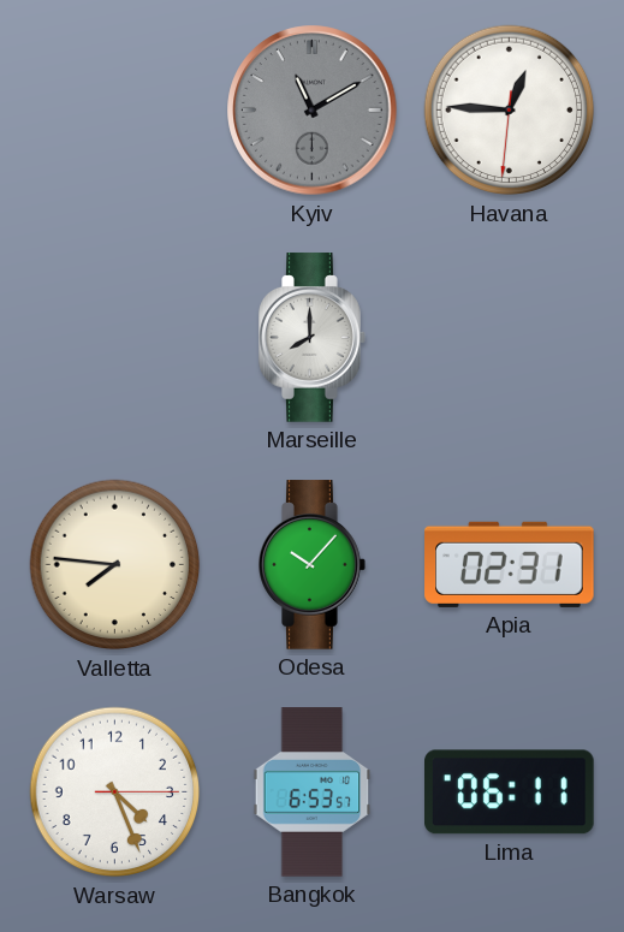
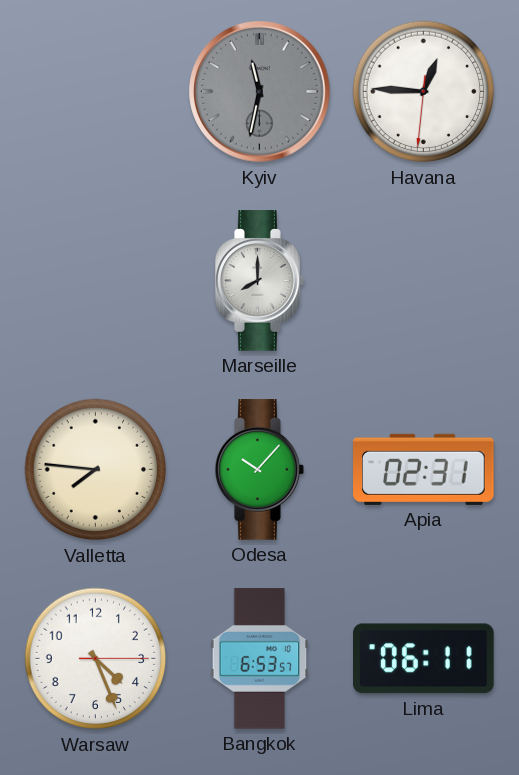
Kyiv: 11:10 -> 11:32
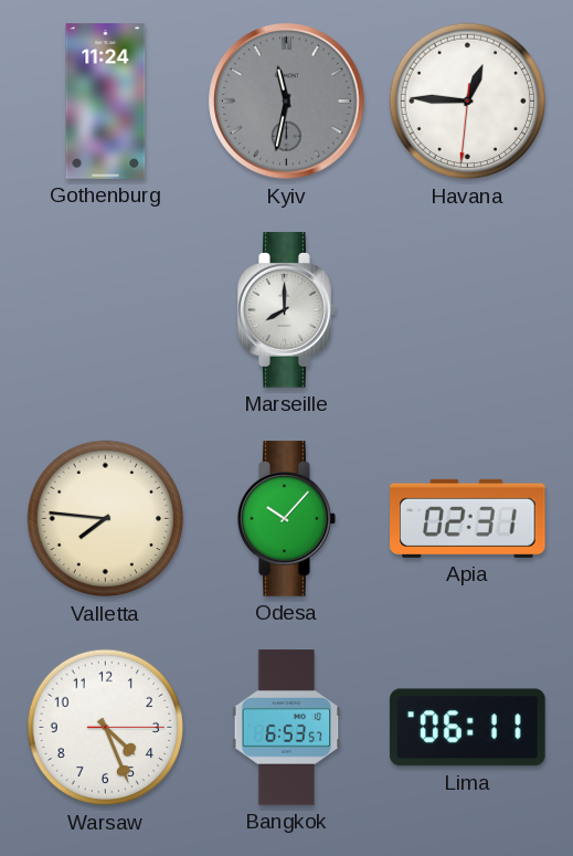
Gothenburg: none -> 11:24
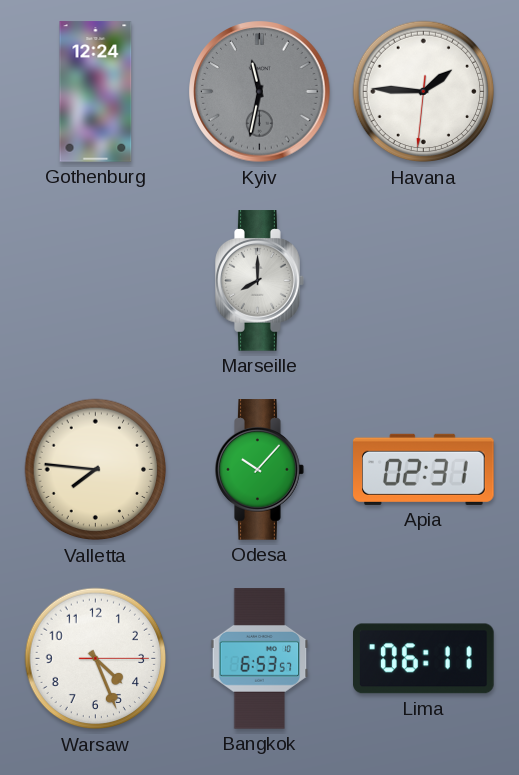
Gothenburg: 11:24 -> 12:24
Havana: 12:45 -> 1:45
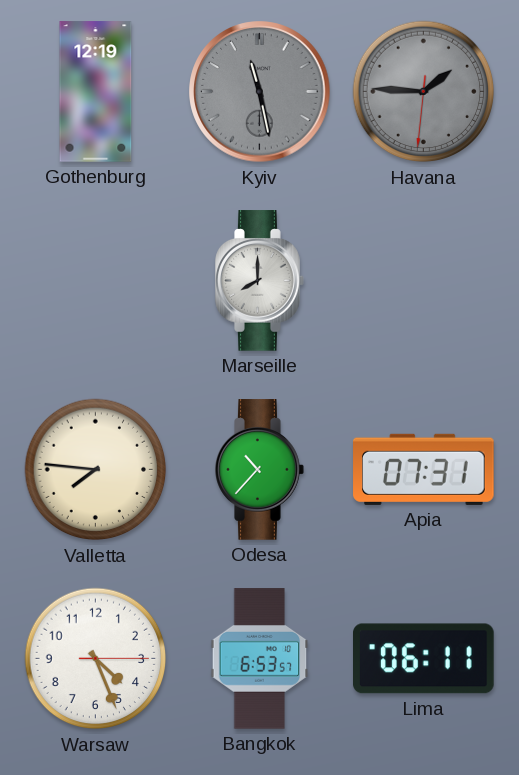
Gothenburg: 12:24 -> 12:19
Kyiv: 11:32 -> 11:28
Havana dial: white -> grey
Odesa: 10:07 -> 10:37
Apia: 02:31 -> 07:31
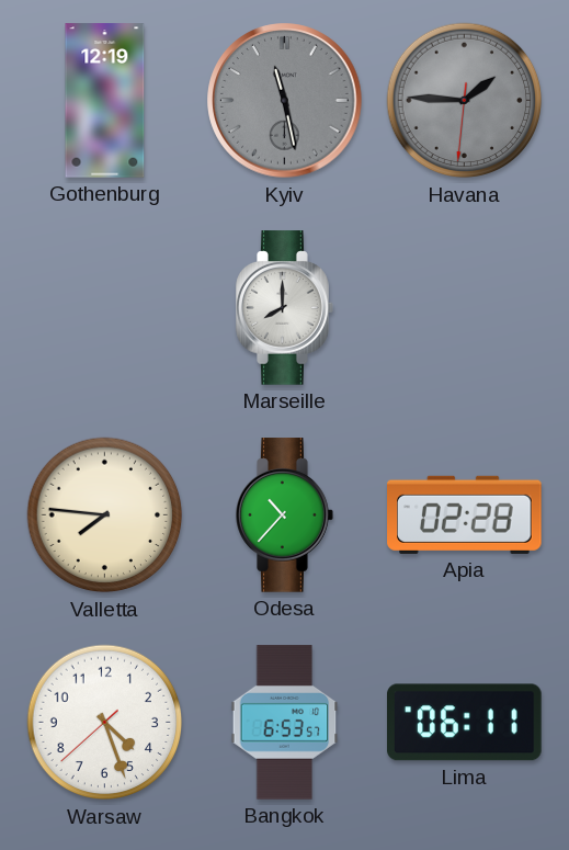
Apia: 07:31 -> 02:28
Warsaw: 4:26:15 -> 4:26:38
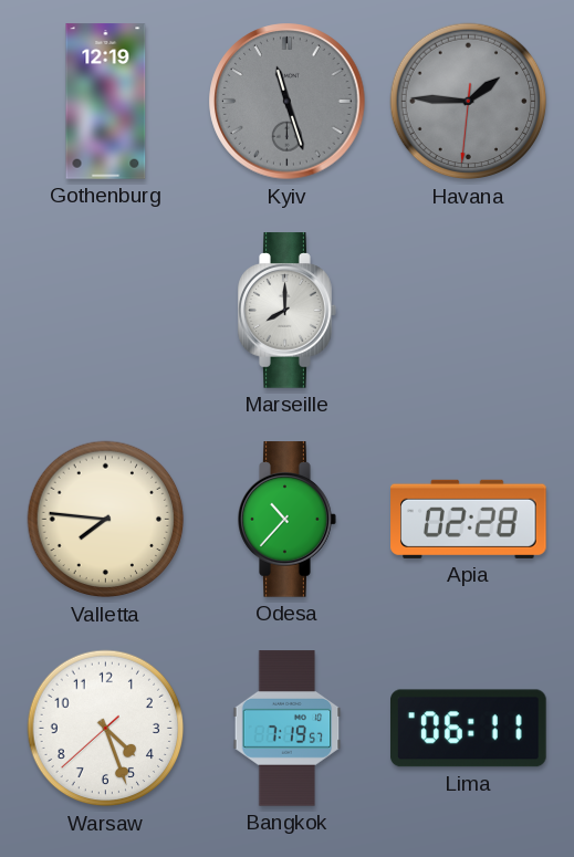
Kyiv: 11:28 -> 11:27
Bangkok: 6:53 -> 7:19
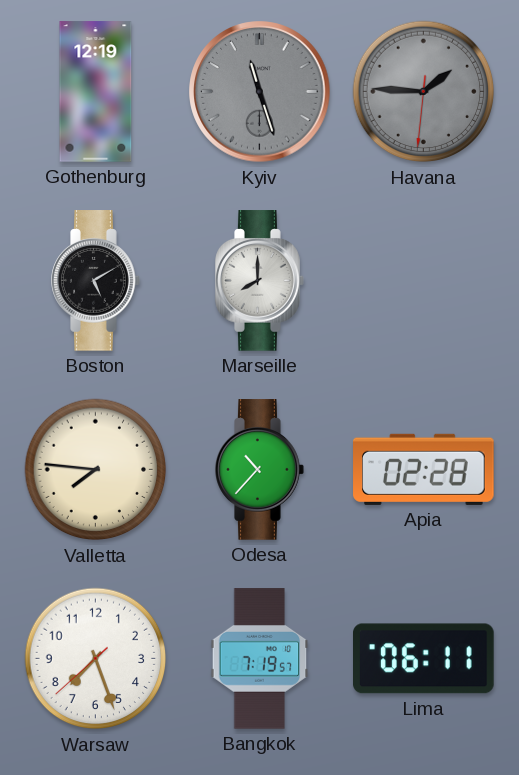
Boston: none -> 5:10
Warsaw: 4:26 -> 7:26
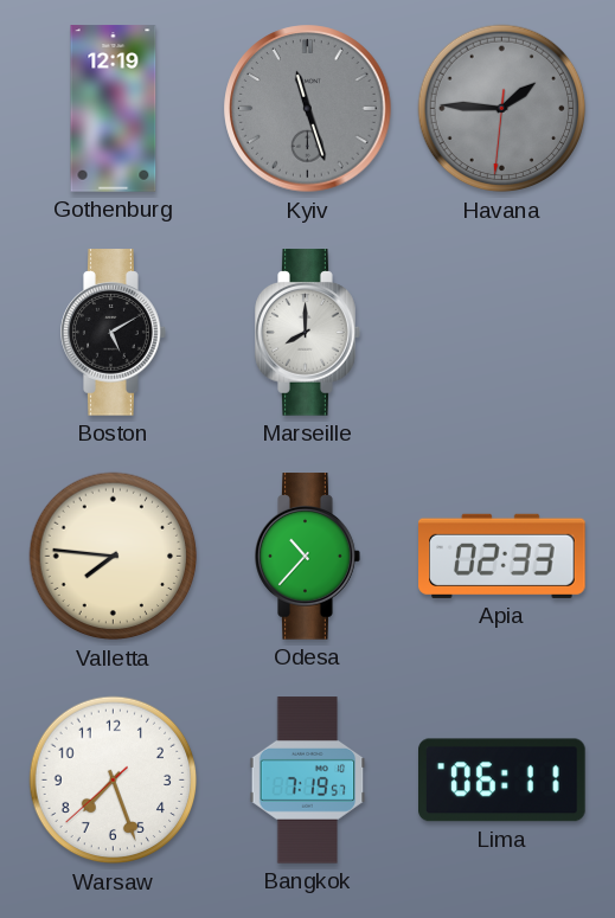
Apia: 02:28 -> 02:33
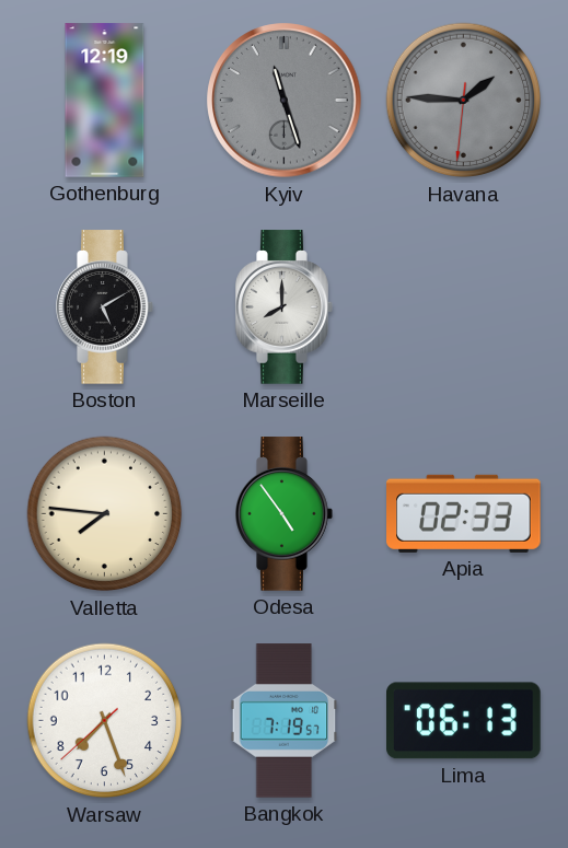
Odesa: 10:37 -> 4:54
Lima: 06:11 -> 06:13
